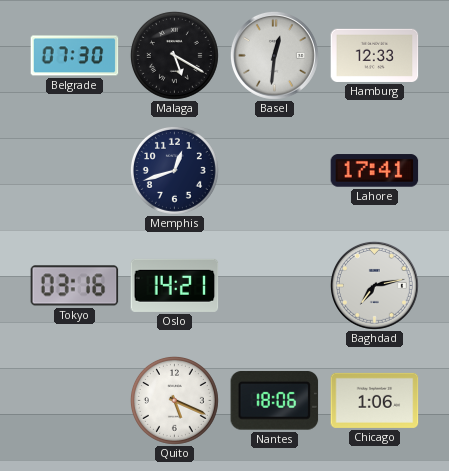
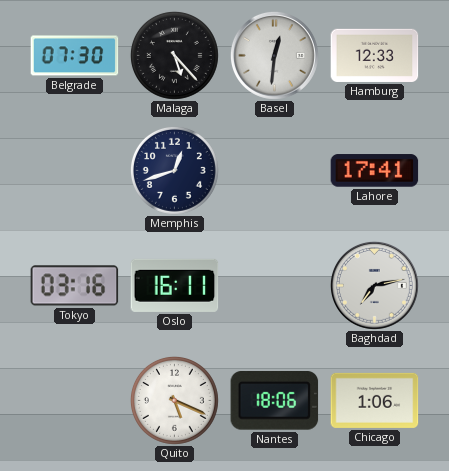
Malaga: 5:20 -> 5:23
Oslo: 14:21 -> 16:11
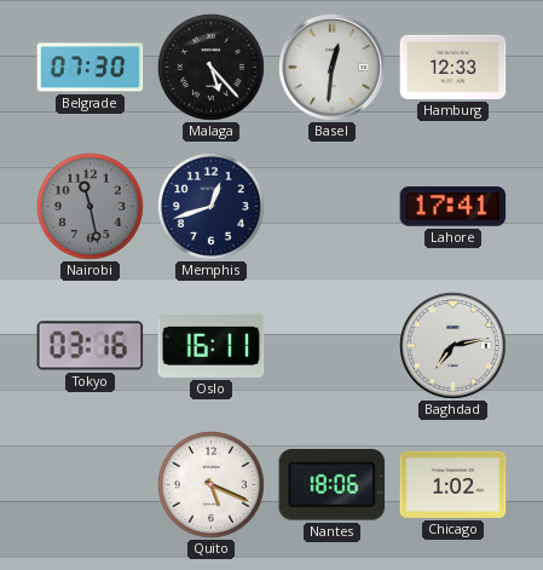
Nairobi: none -> 11:28
Chicago: 1:06 -> 1:02
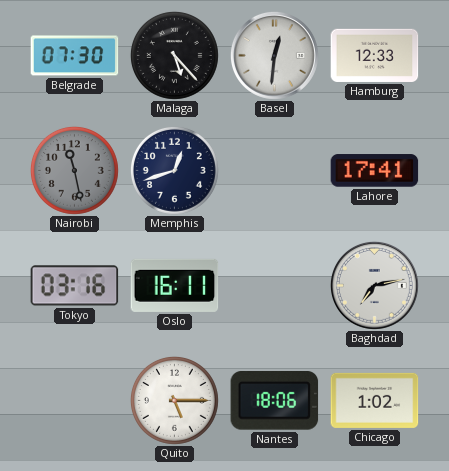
Quito: 5:19 -> 5:15
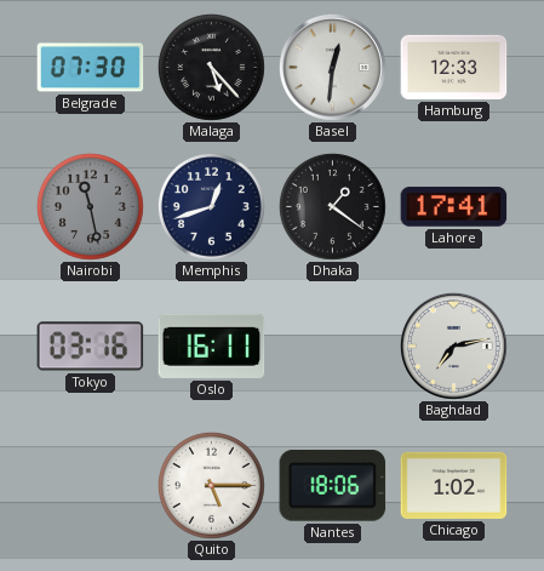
Dhaka: none -> 1:21
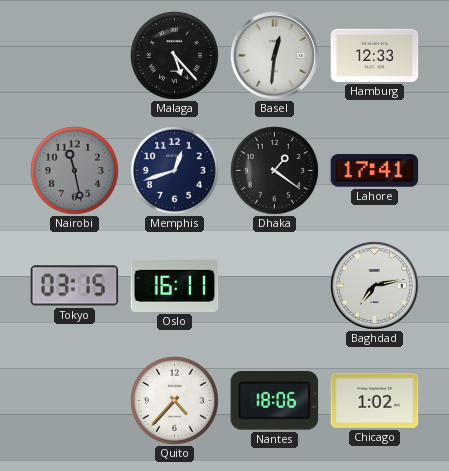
Belgrade: 07:30 -> none
Tokyo: 03:16 -> 03:15
Quito: 5:15 -> 4:37
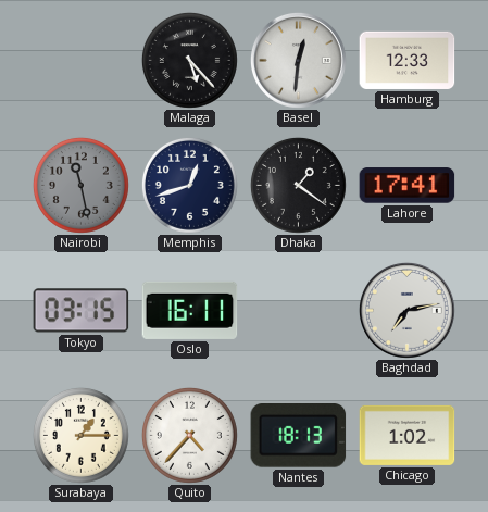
Surabaya: none -> 1:15
Nantes: 18:06 -> 18:13
